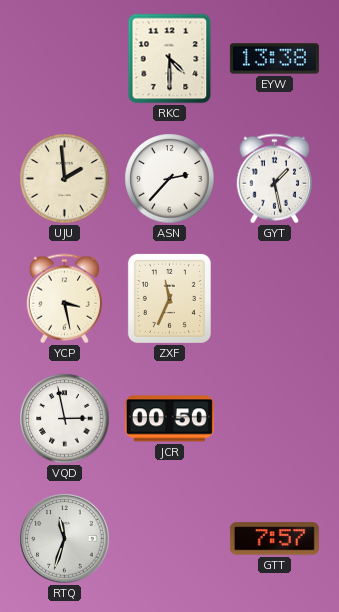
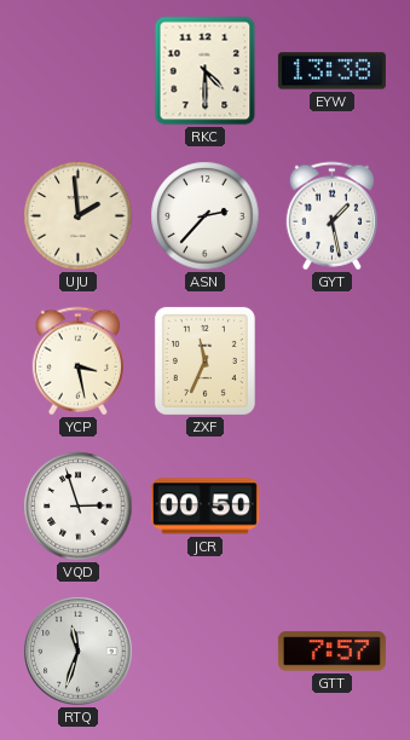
VQD: 2:58 -> 2:57
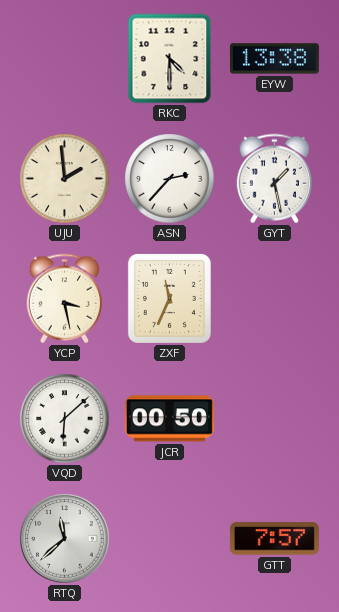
VQD: 2:57 -> 6:08
RTQ: 11:33 -> 11:38
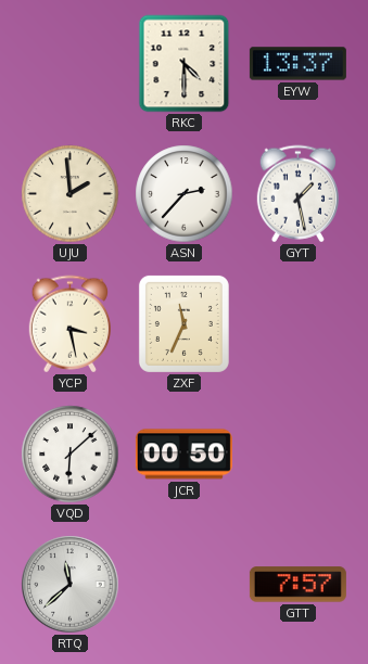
EYW: 13:38 -> 13:37
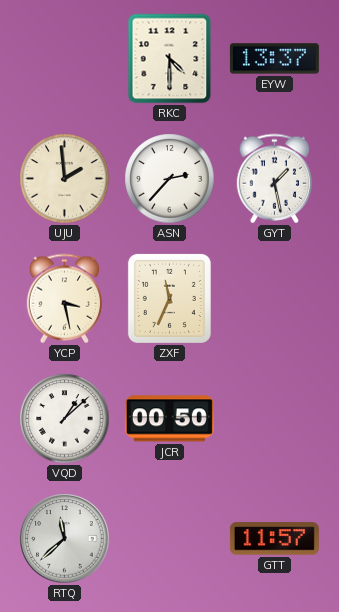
VQD: 6:08 -> 1:08
GTT: 7:57 -> 11:57
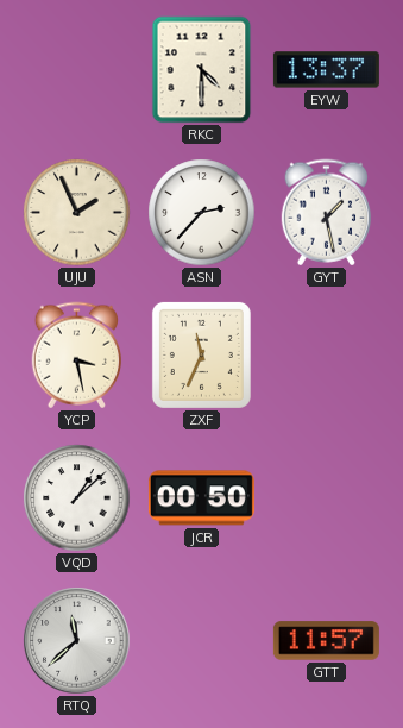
UJU: 1:59 -> 1:56
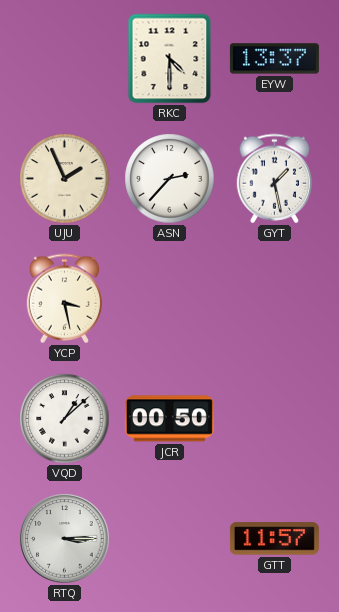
ZXF: 11:34 -> none
RTQ: 11:38 -> 3:15
